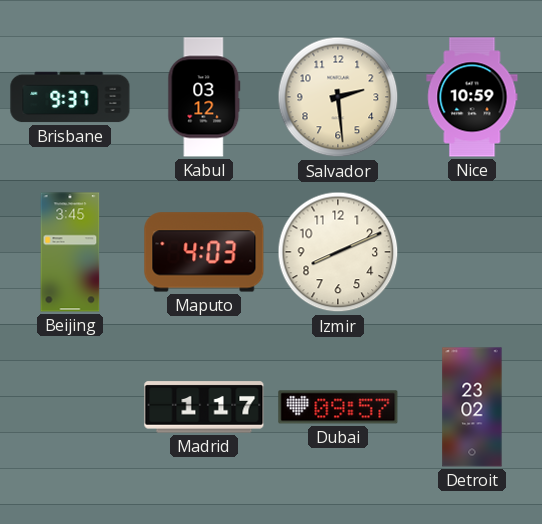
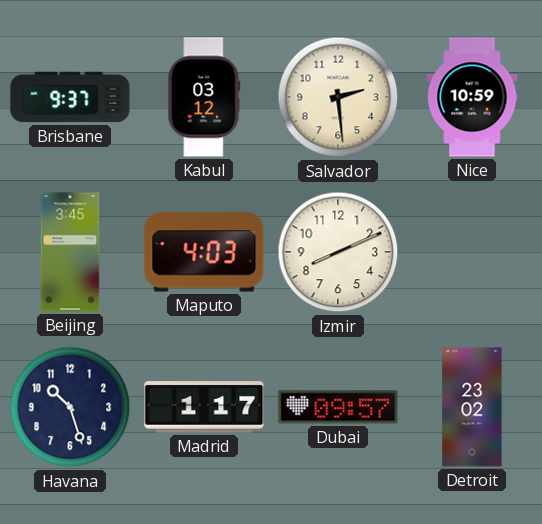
Havana: none -> 10:27
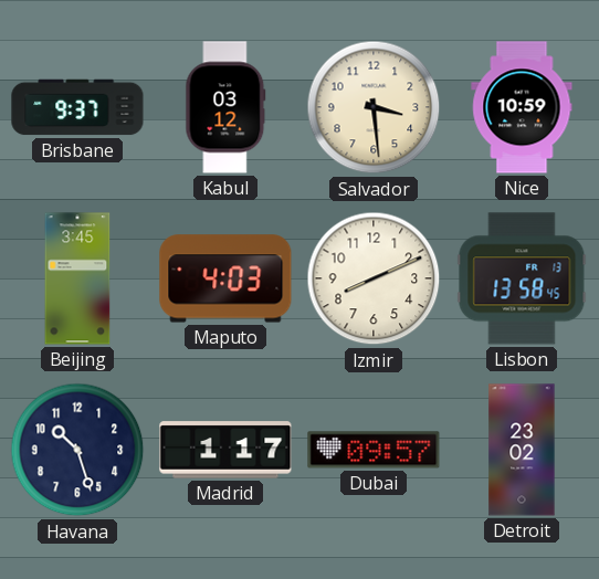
Salvador: 2:29 -> 3:29
Lisbon: none -> 13:58
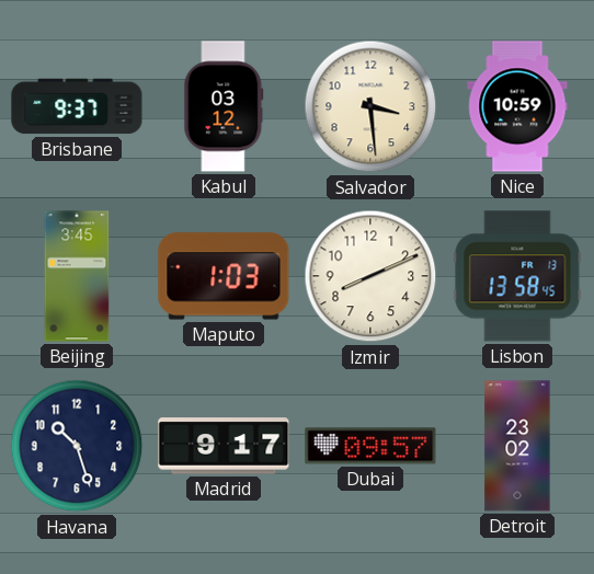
Maputo: 4:03 -> 1:03
Madrid: 1:17 -> 9:17
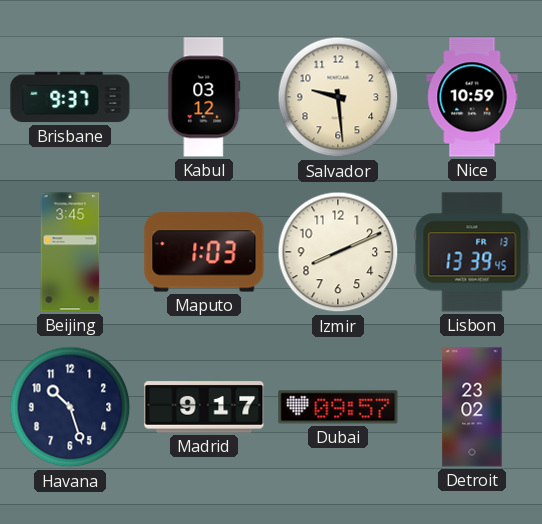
Salvador: 3:29 -> 9:29
Lisbon: 13:58 -> 13:39
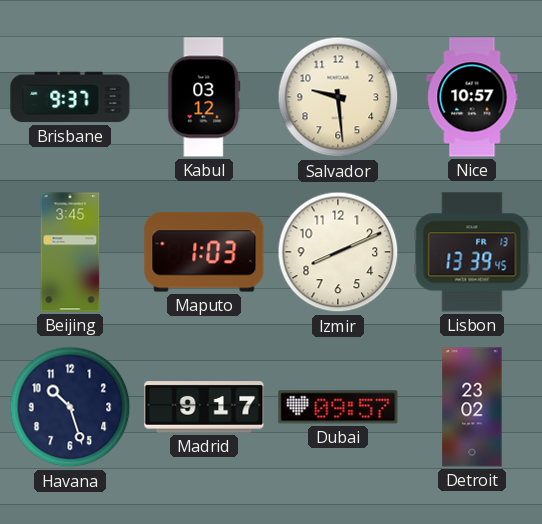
Nice: 10:59 -> 10:57
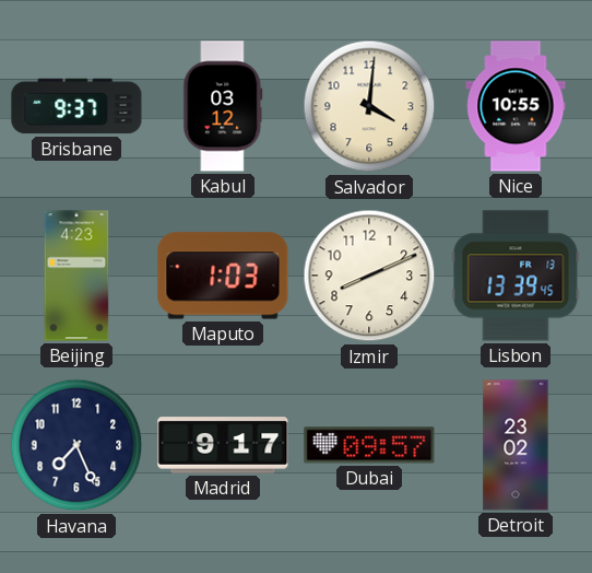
Salvador: 9:29 -> 4:01
Nice: 10:57 -> 10:55
Beijing: 3:45 -> 4:23
Havana: 10:27 -> 7:26
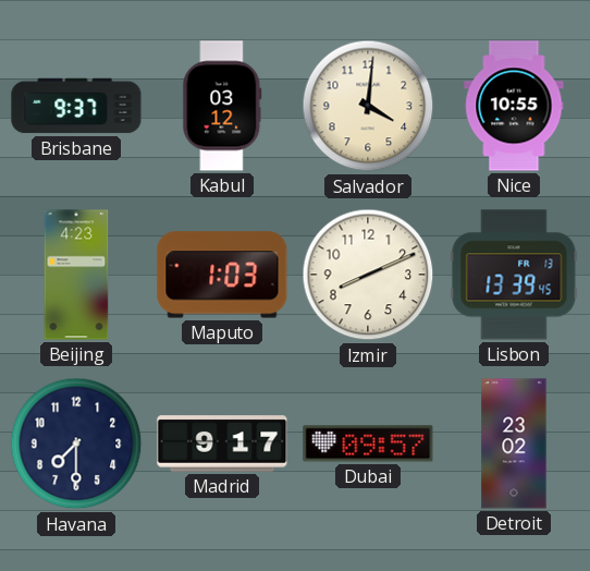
Havana: 7:26 -> 7:30
